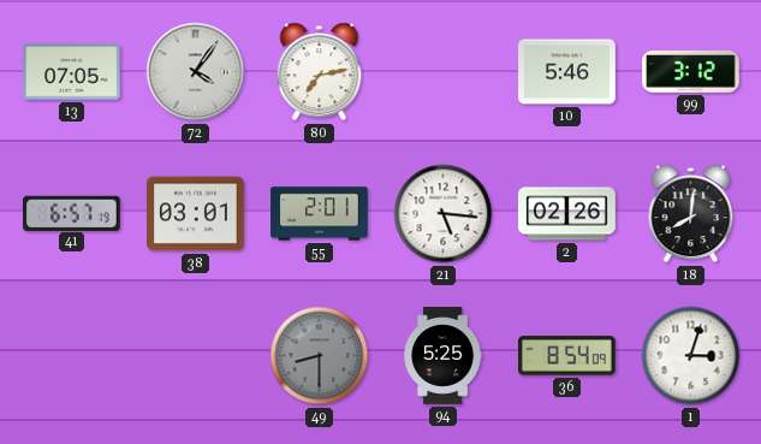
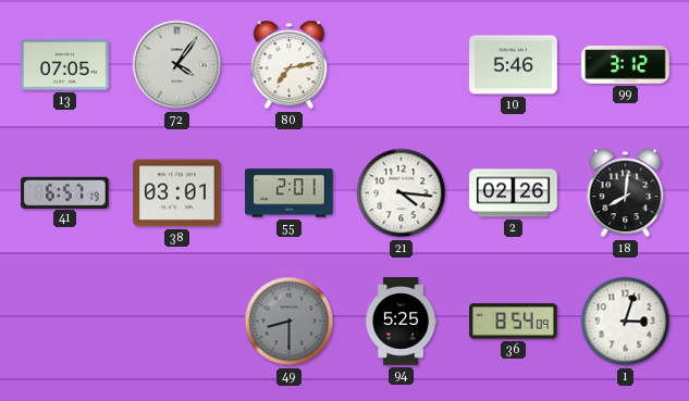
21: 5:16 -> 4:16
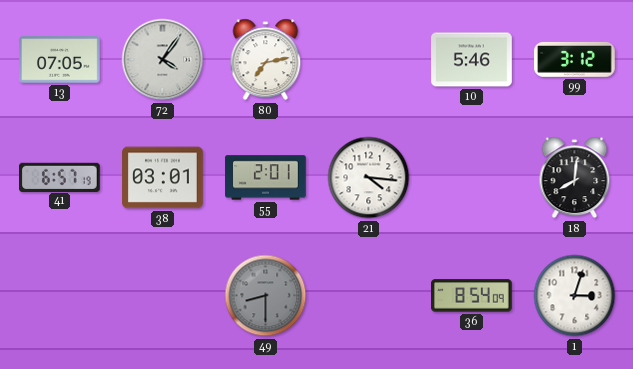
2: 02:26 -> none
94: 5:25 -> none
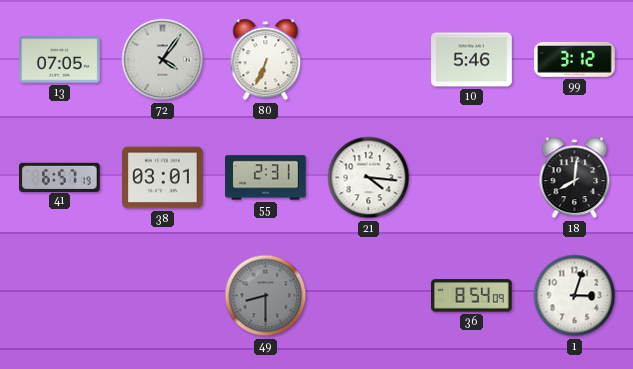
80: 7:13 -> 6:34
55: 2:01 -> 2:31
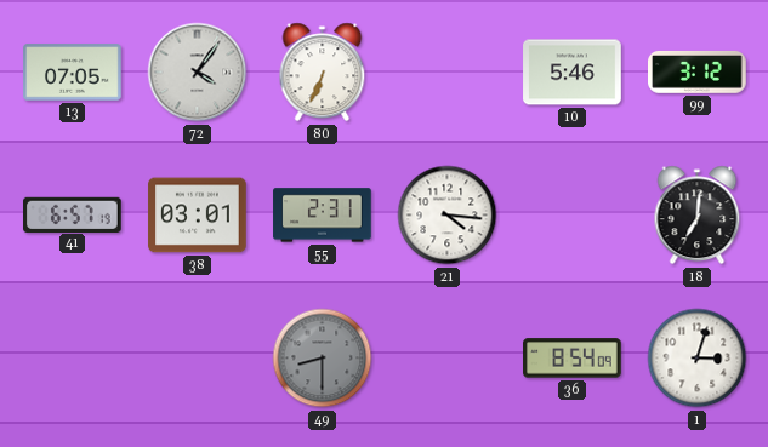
18: 8:01 -> 7:01
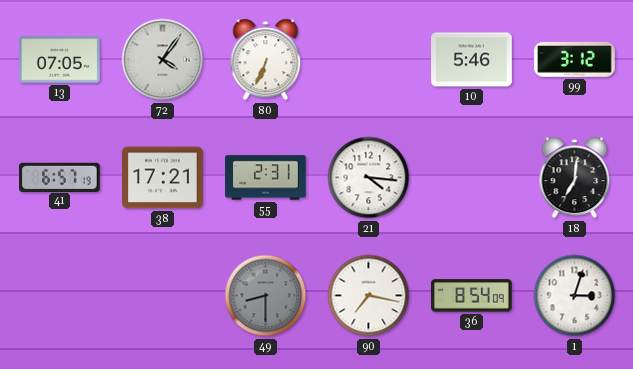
38: 03:01 -> 17:21
90: none -> 7:17
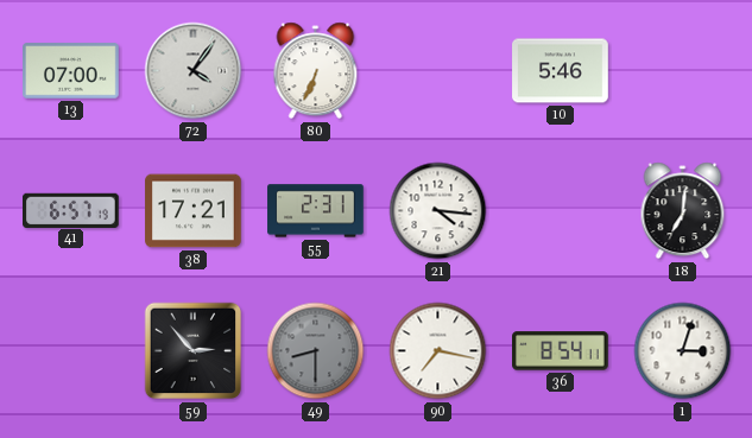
13: 07:05 -> 07:00
99: 3:12 -> none
59: none -> 2:53
36: 8:54:09 -> 8:54:11
